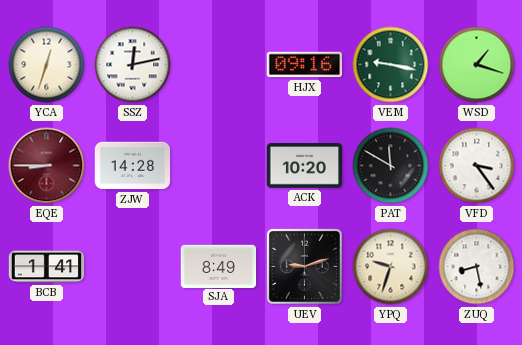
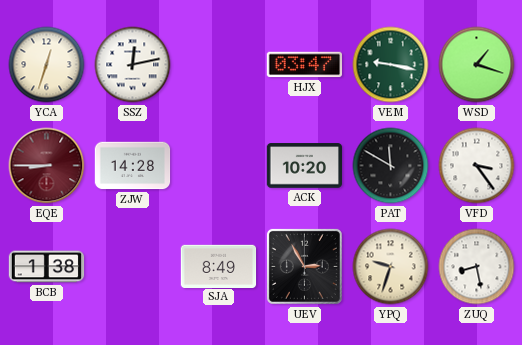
HJX: 09:16 -> 03:47
BCB: 1:41 -> 1:38
UEV: 9:12 -> 2:55
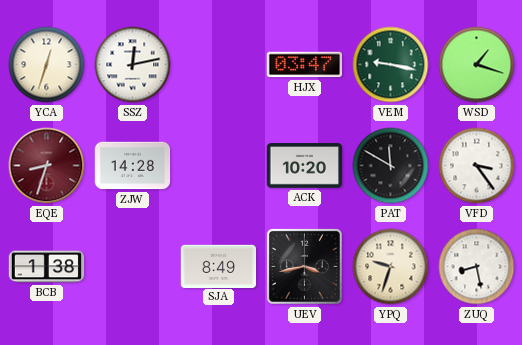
EQE: 8:45 -> 8:33
UEV: 2:55 -> 3:43
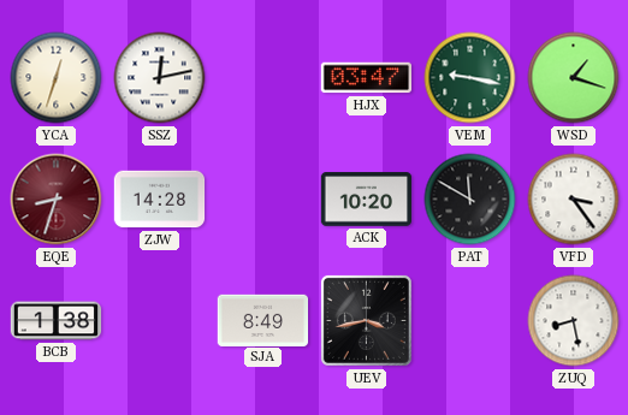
YPQ: 9:33 -> none
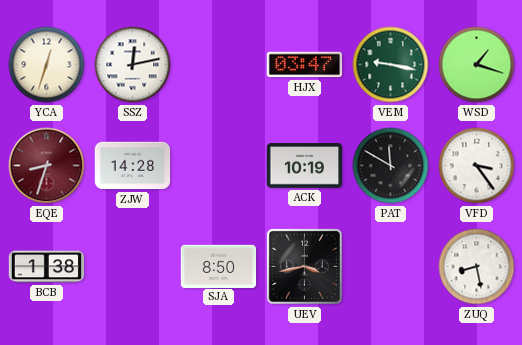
ACK: 10:20 -> 10:19
SJA: 8:49 -> 8:50
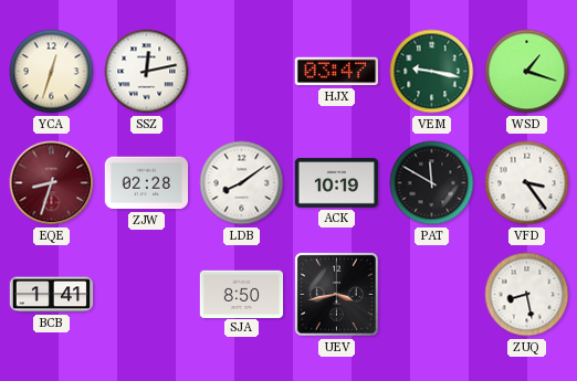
ZJW: 14:28 -> 02:28
LDB: none -> 8:09
BCB: 1:38 -> 1:41
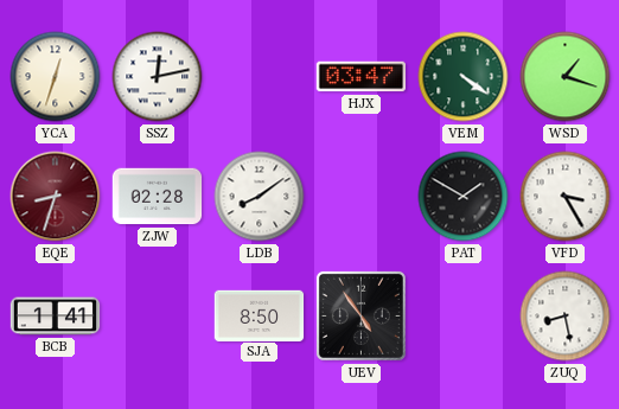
VEM: 9:17 -> 4:21
ACK: 10:19 -> none
PAT: 11:50 -> 1:50
VFD: 3:24 -> 3:25
UEV: 3:43 -> 4:54
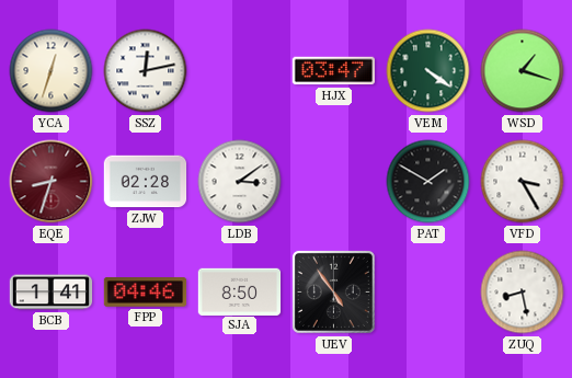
LDB: 8:09 -> 3:09
FPP: none -> 04:46
